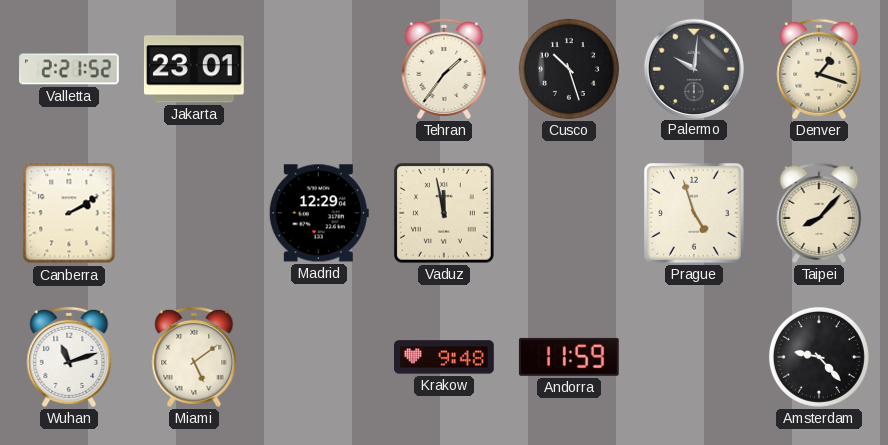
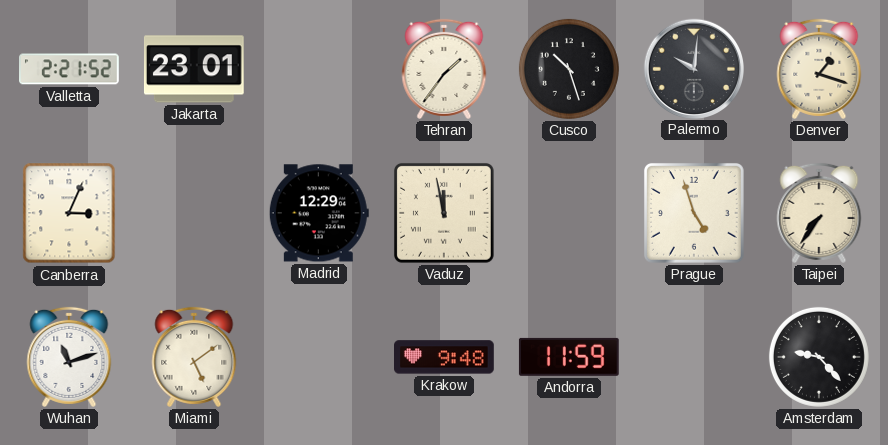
Canberra: 2:10 -> 3:04
Taipei: 8:07 -> 7:36
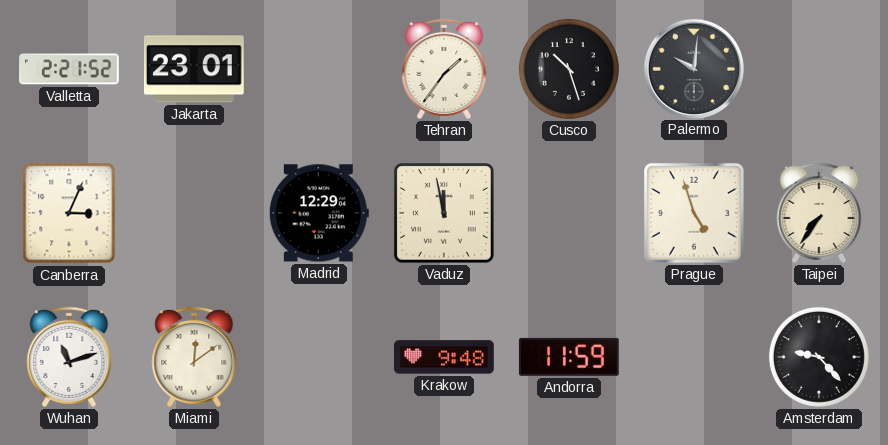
Denver: 1:18 -> none
Miami: 5:09 -> 12:09
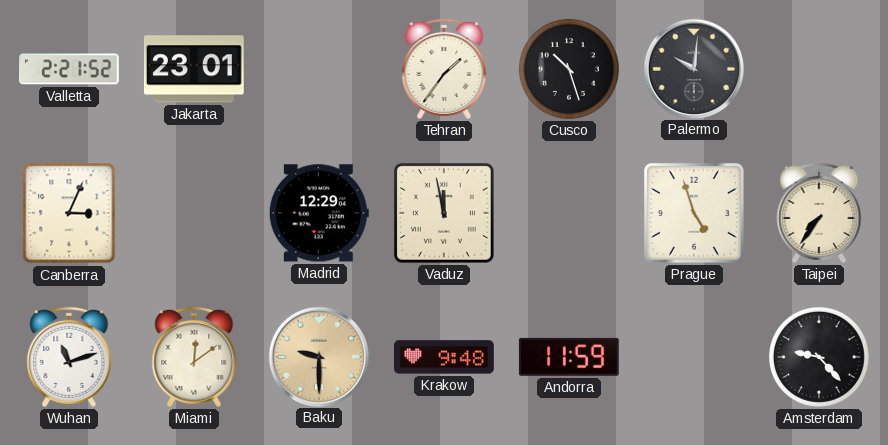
Baku: none -> 9:30
